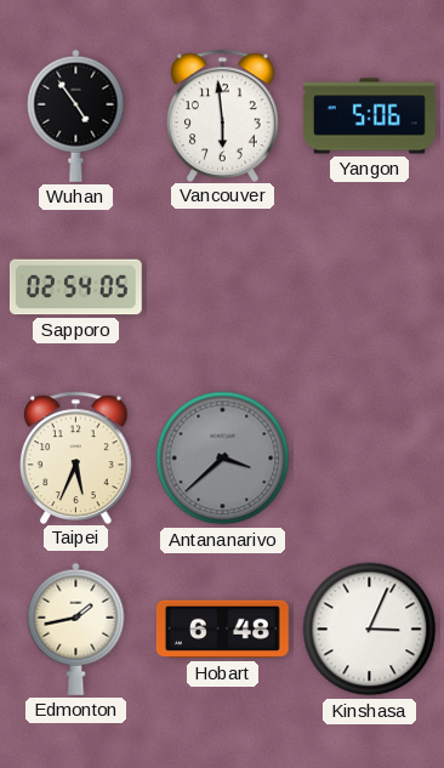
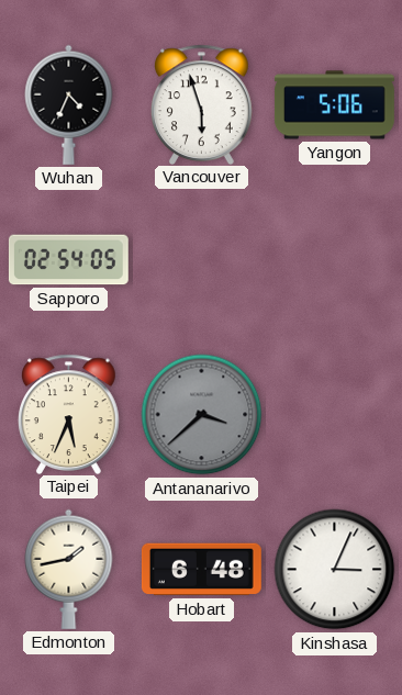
Wuhan: 4:54 -> 4:34
Vancouver: 5:59 -> 5:57
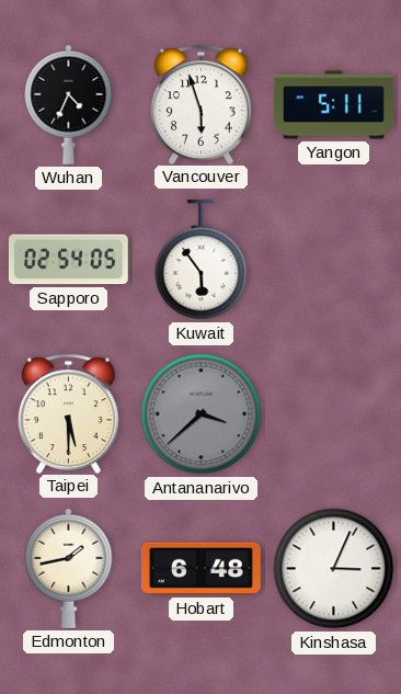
Yangon: 5:06 -> 5:11
Kuwait: none -> 5:54
Taipei: 5:34 -> 5:30
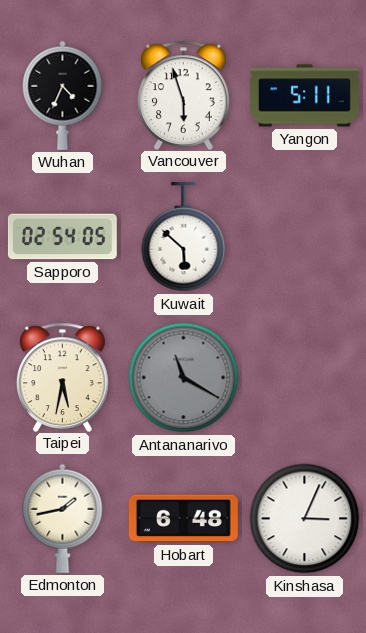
Kuwait: 5:54 -> 5:52
Taipei: 5:30 -> 5:32
Antananarivo: 3:38 -> 11:20
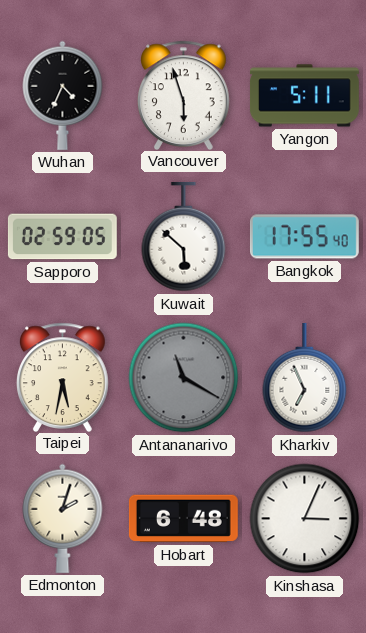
Sapporo: 02:54 -> 02:59
Bangkok: none -> 17:55
Kharkiv: none -> 6:56
Edmonton: 1:43 -> 2:03
